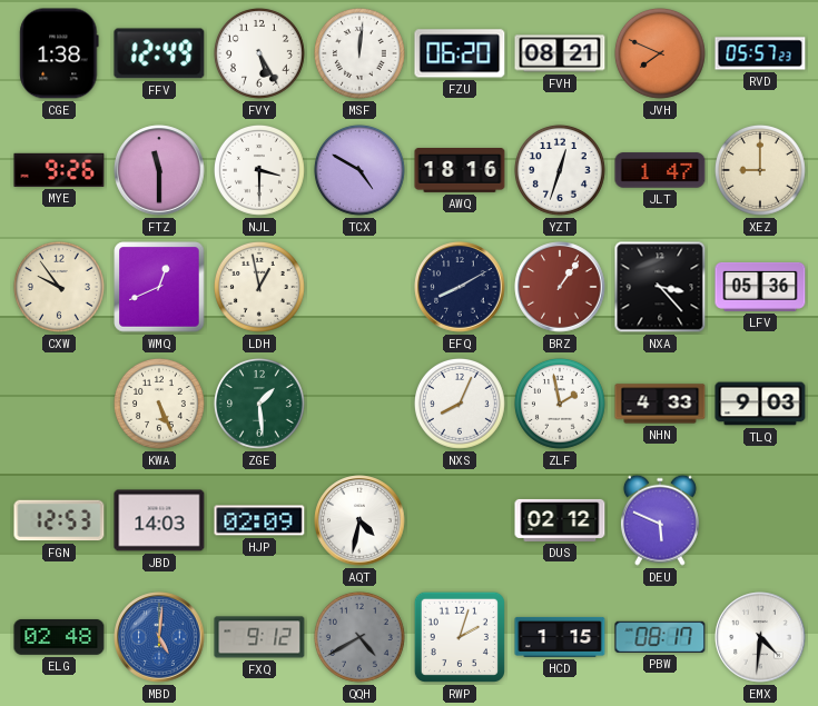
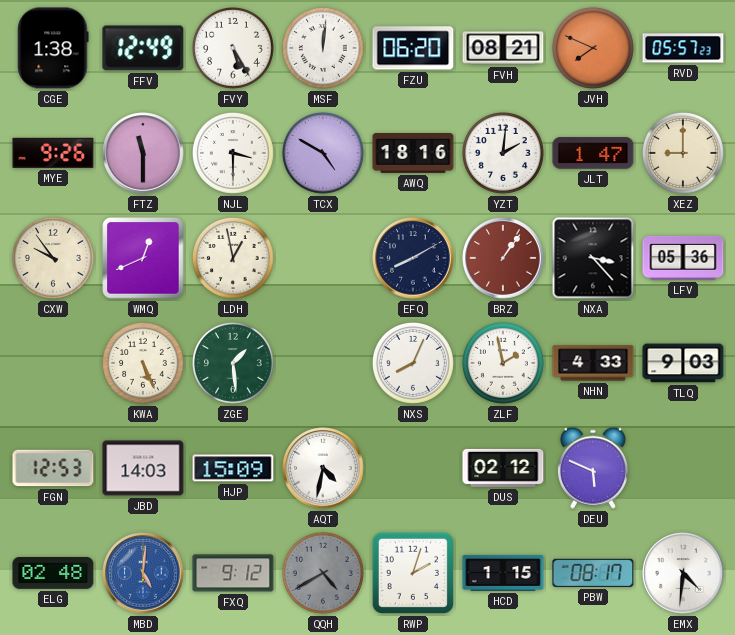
YZT: 12:33 -> 2:01
HJP: 02:09 -> 15:09
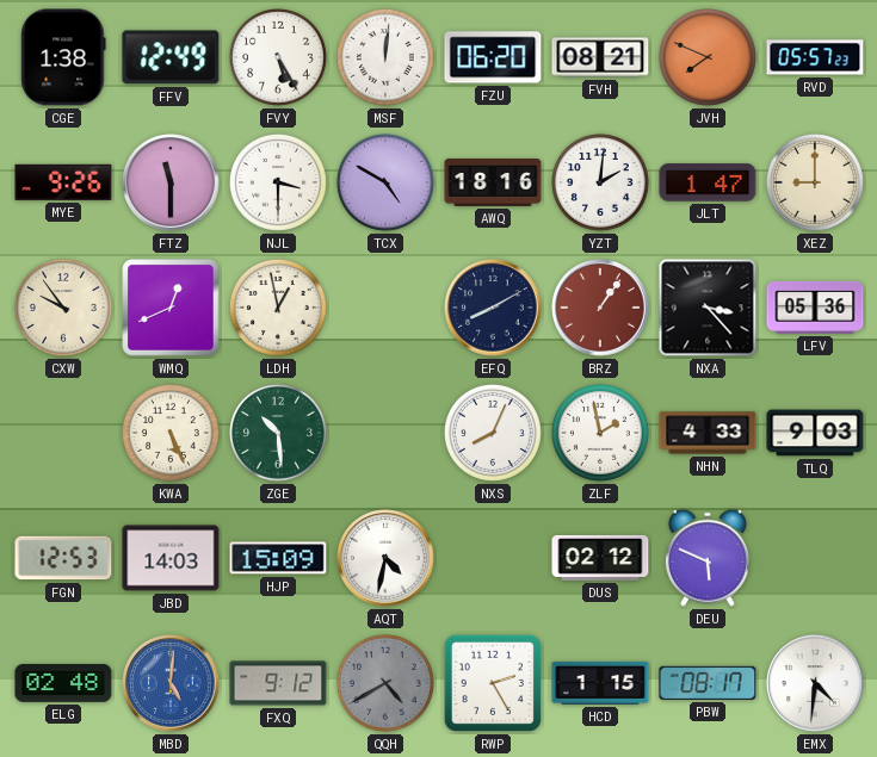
ZGE: 1:29 -> 10:29
RWP: 2:03 -> 2:25
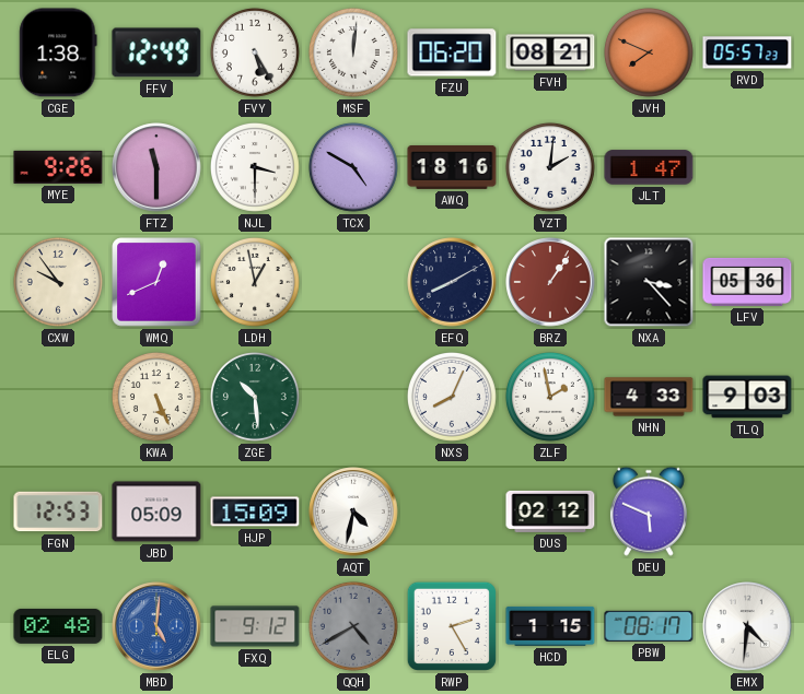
XEZ: 9:00 -> none
JBD: 14:03 -> 05:09
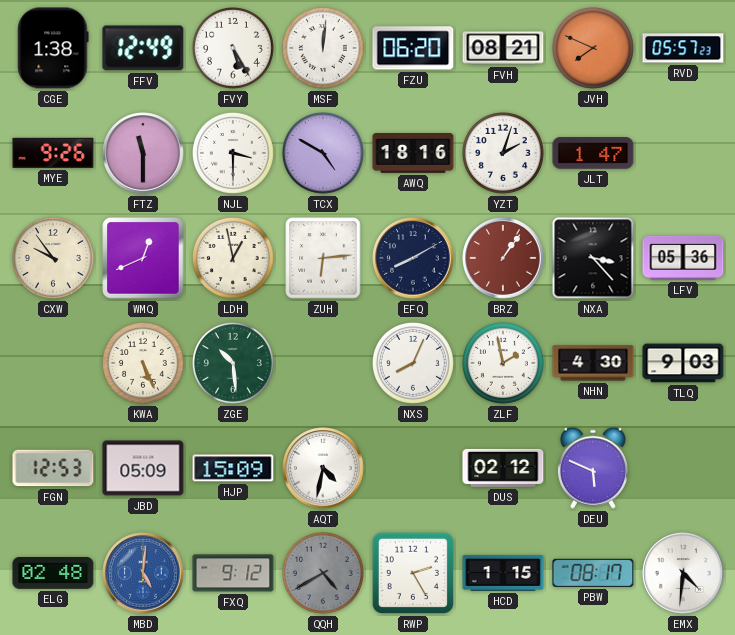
YZT: 2:01 -> 2:03
ZUH: none -> 6:14
NHN: 4:33 -> 4:30
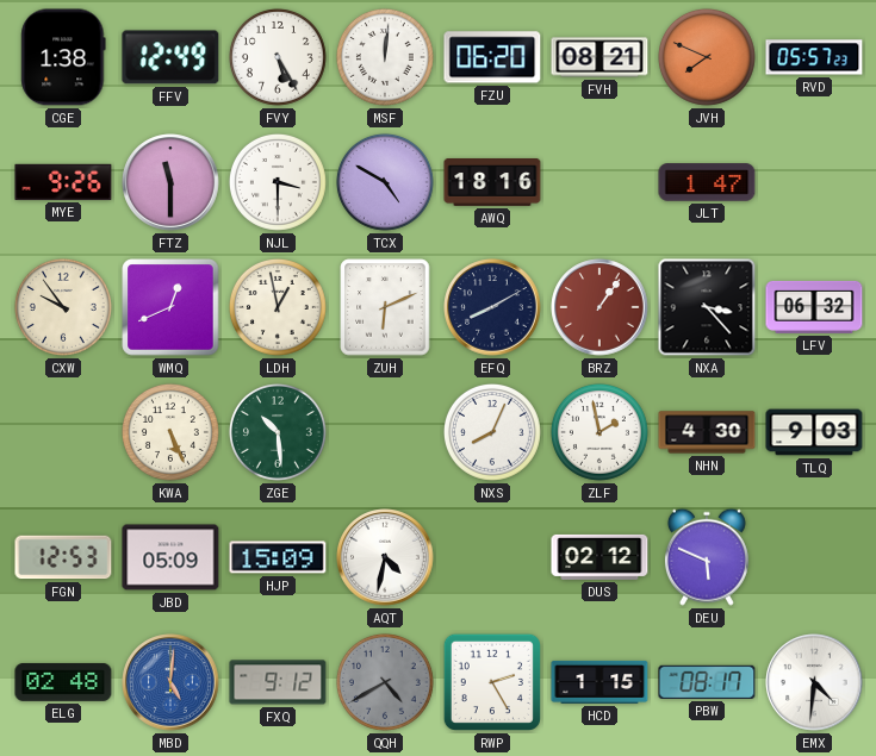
YZT: 2:03 -> none
ZUH: 6:14 -> 6:11
LFV: 05:36 -> 06:32
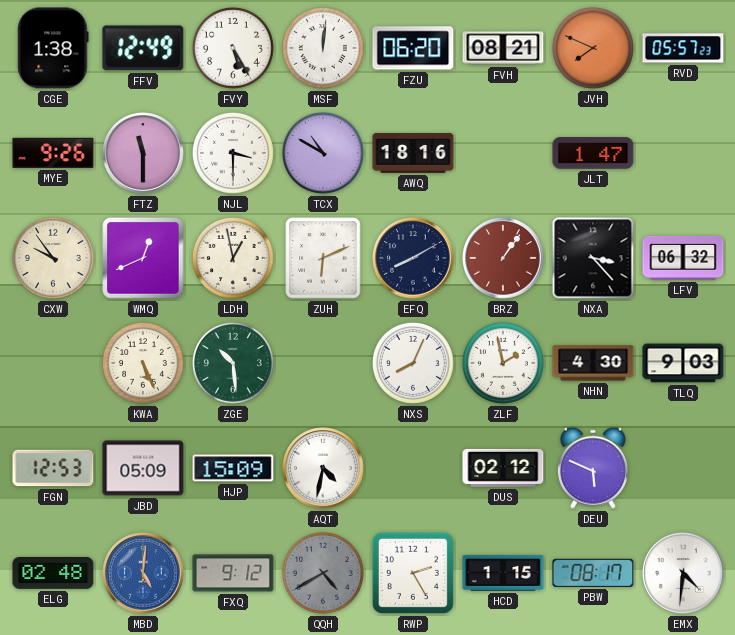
TCX: 4:50 -> 10:50
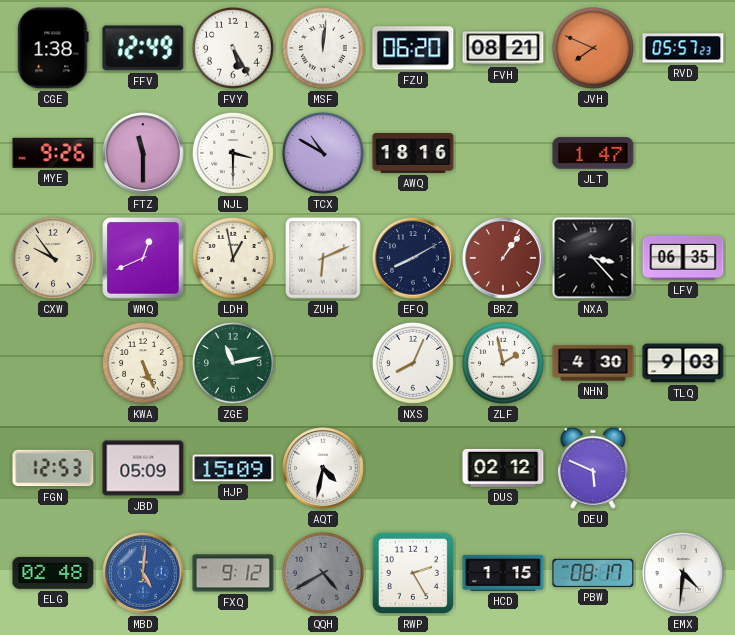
LFV: 06:32 -> 06:35
ZGE: 10:29 -> 11:13
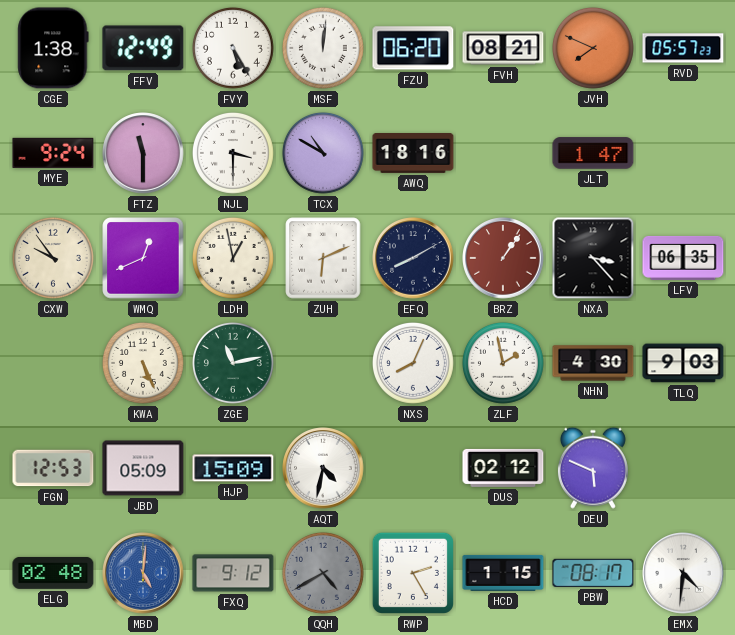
MYE: 9:26 -> 9:24
